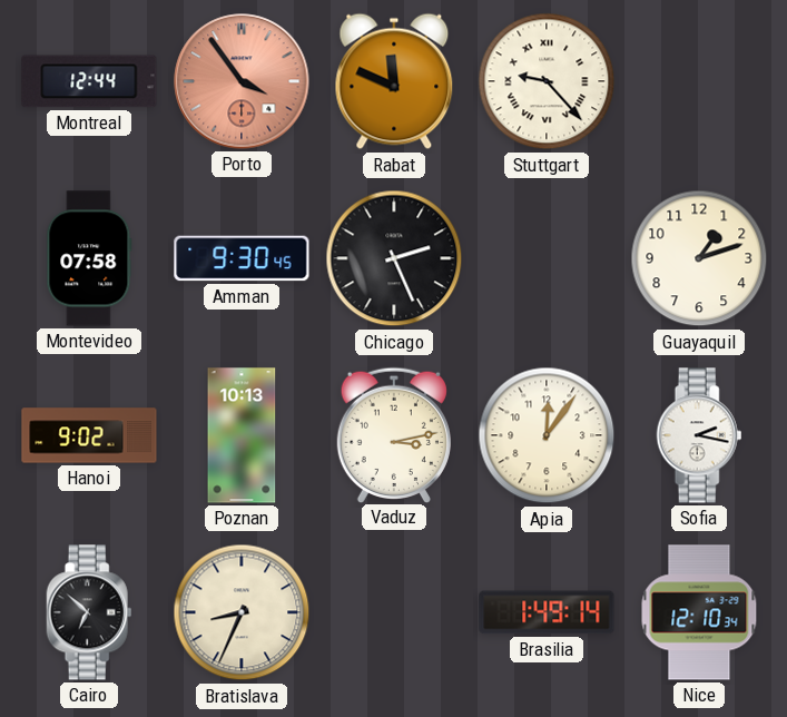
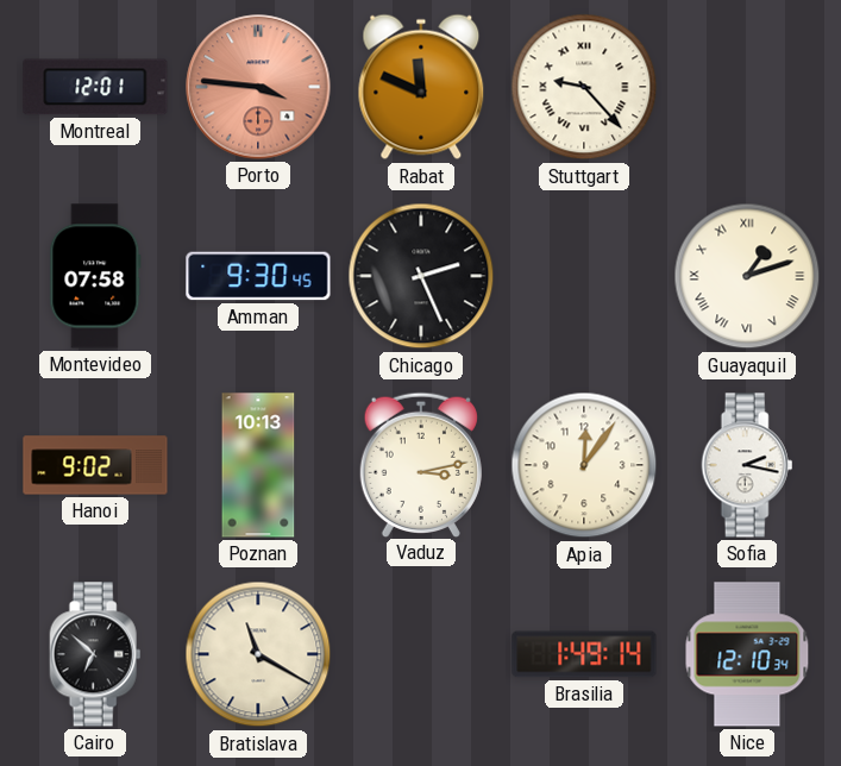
Montreal: 12:44 -> 12:01
Porto: 3:54 -> 3:46
Guayaquil numerals: Arabic -> Roman
Bratislava: 8:34 -> 11:20
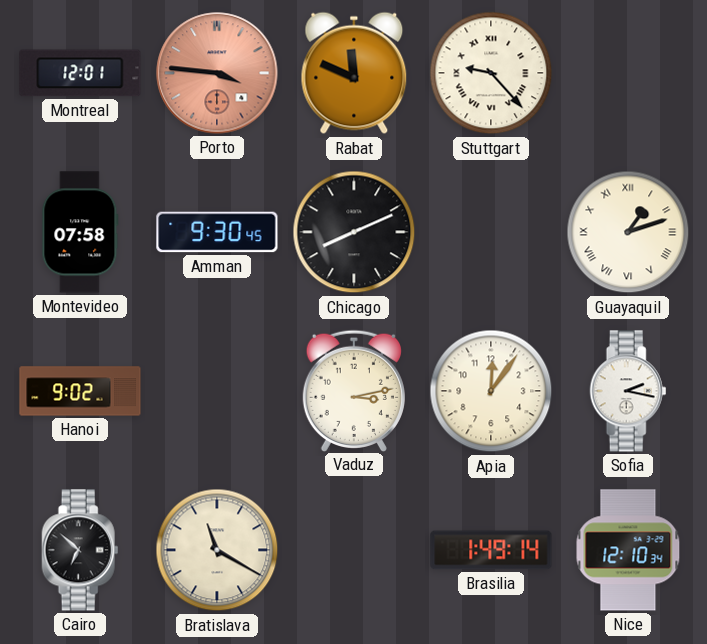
Chicago: 2:26 -> 8:11
Poznan: 10:13 -> none
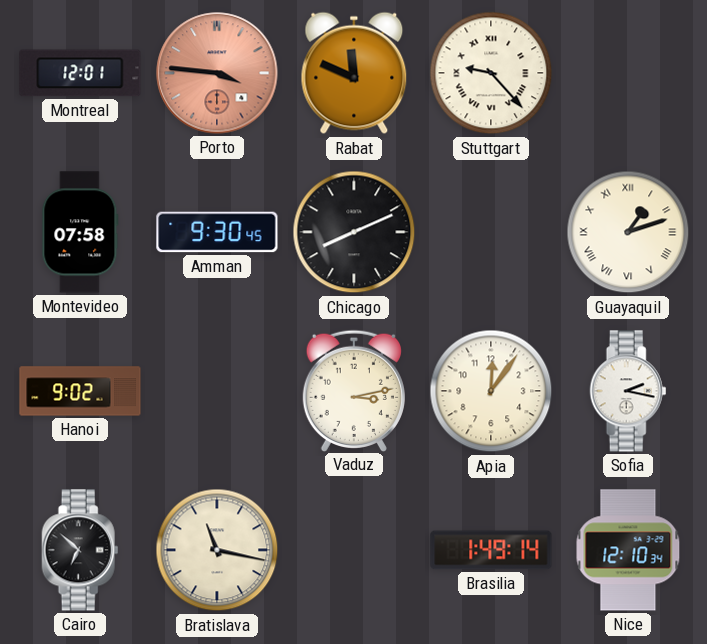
Bratislava: 11:20 -> 11:17
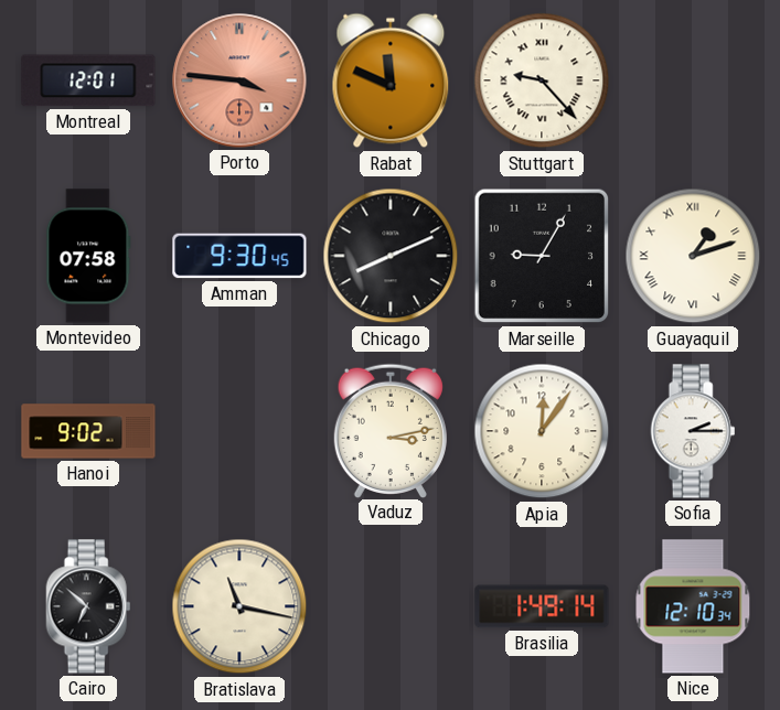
Marseille: none -> 9:05
Sofia: 2:17 -> 2:15
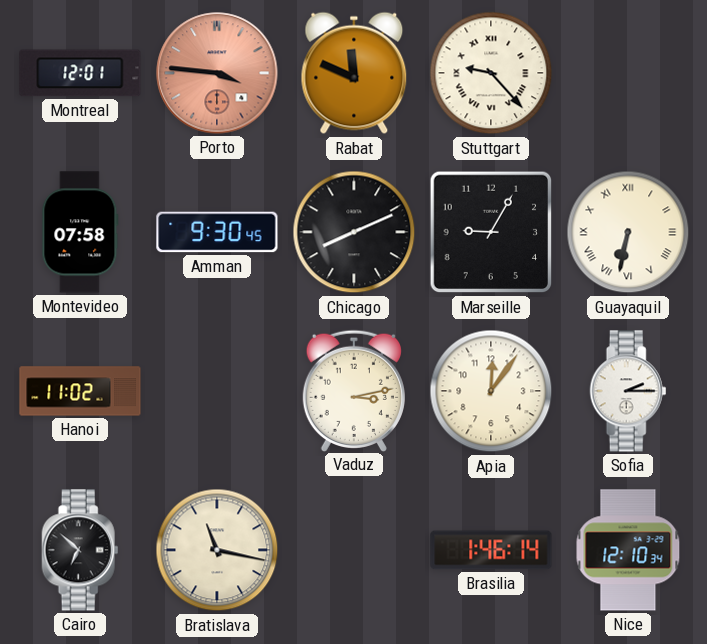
Guayaquil: 1:12 -> 6:32
Hanoi: 9:02 -> 11:02
Brasilia: 1:49 -> 1:46
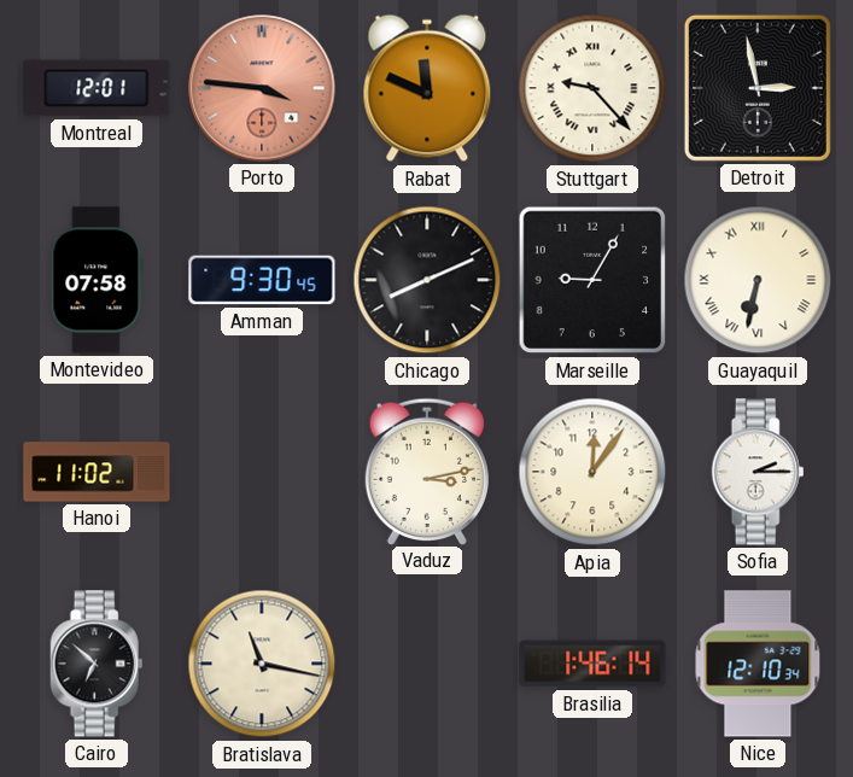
Detroit: none -> 2:58
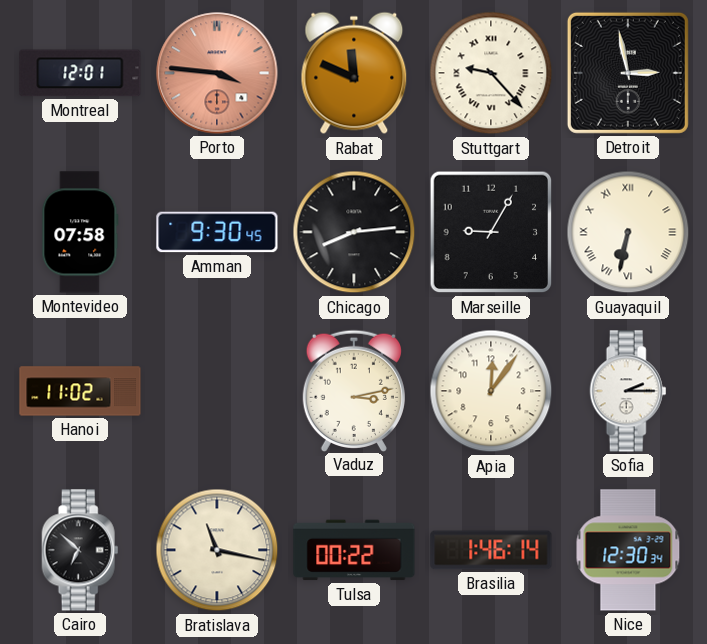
Chicago: 8:11 -> 8:14
Tulsa: none -> 00:22
Nice: 12:10 -> 12:30
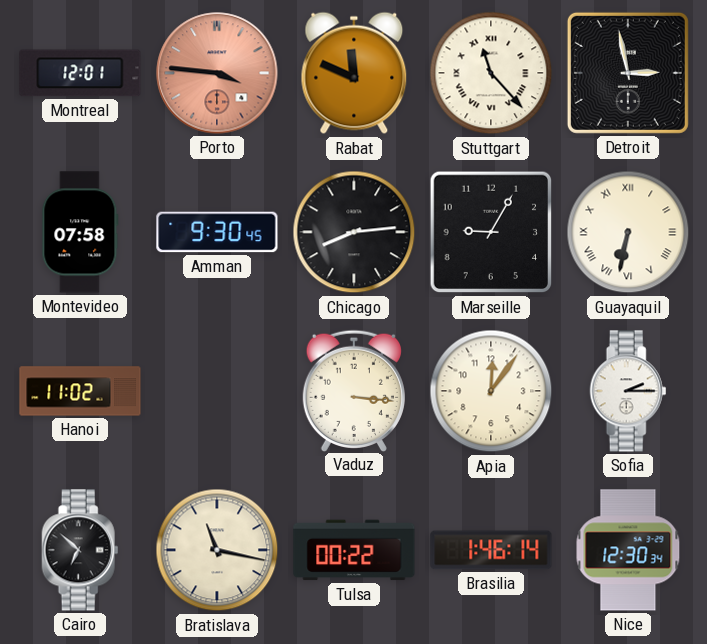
Stuttgart: 9:23 -> 11:23
Vaduz: 3:13 -> 3:16
